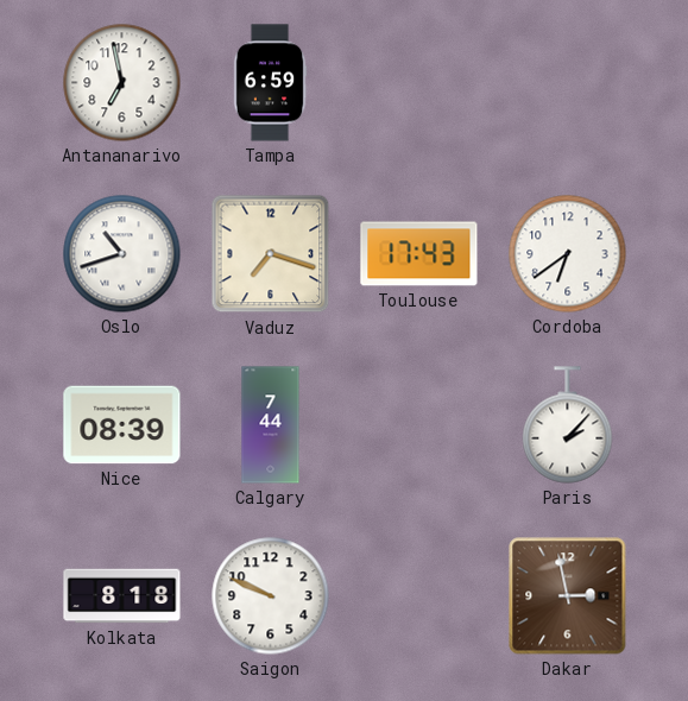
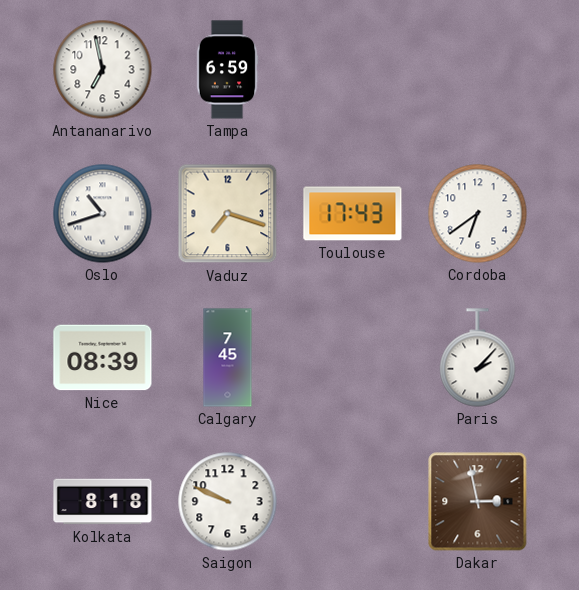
Calgary: 7:44 -> 7:45
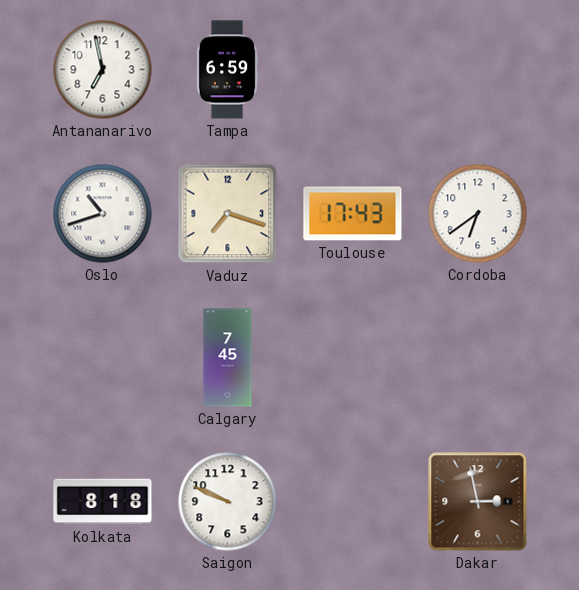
Nice: 08:39 -> none
Paris: 2:07 -> none
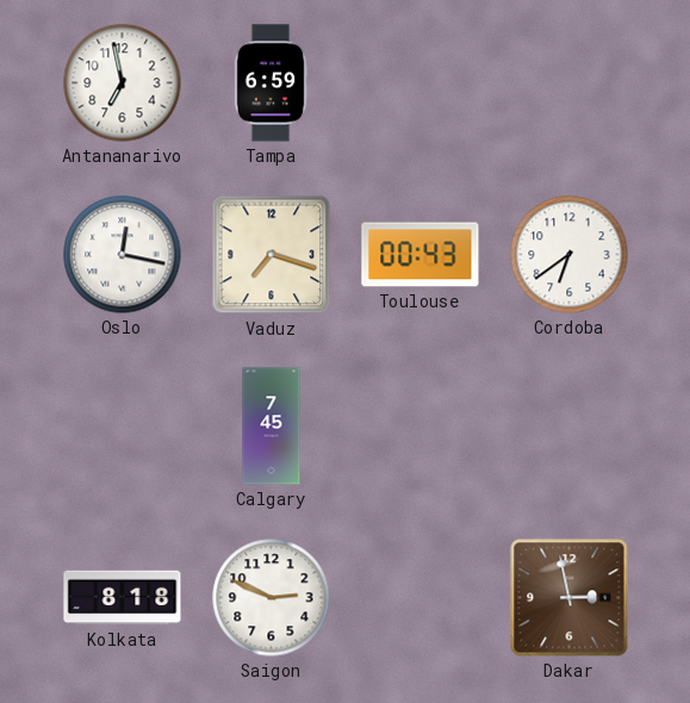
Oslo: 10:42 -> 12:17
Toulouse: 17:43 -> 00:43
Saigon: 9:49 -> 2:49
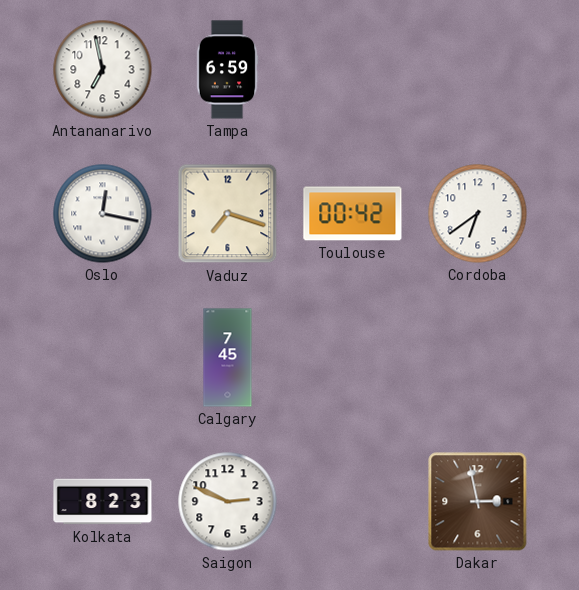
Toulouse: 00:43 -> 00:42
Kolkata: 8:18 -> 8:23
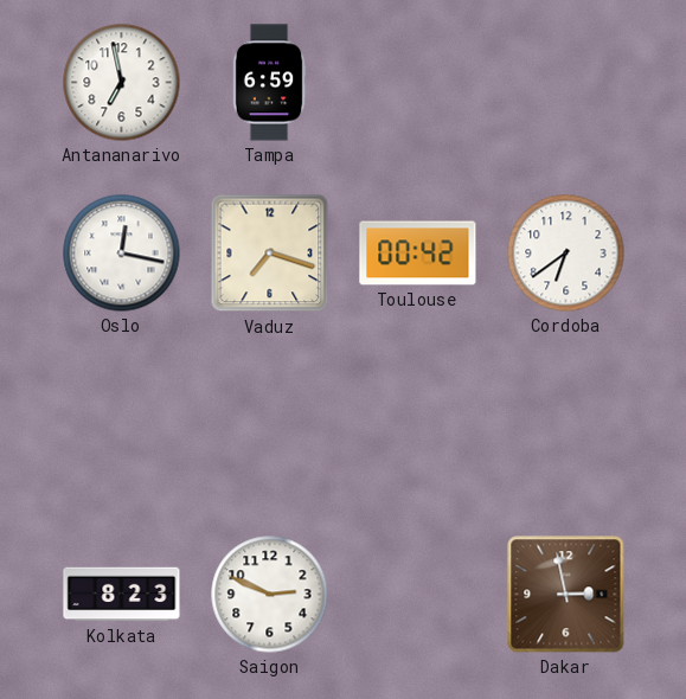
Calgary: 7:45 -> none
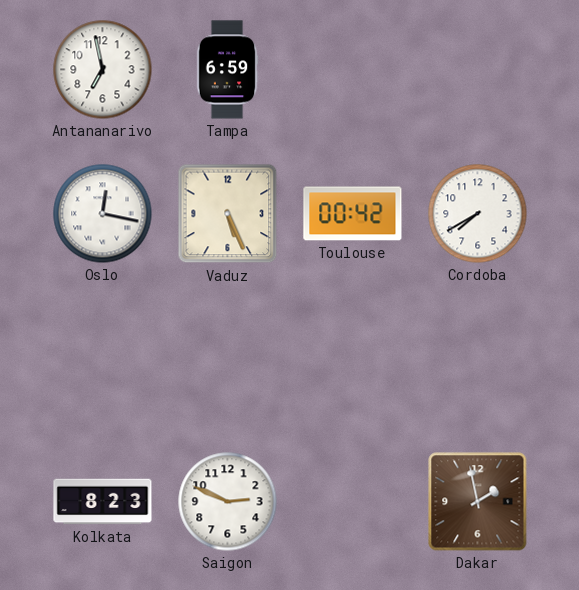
Vaduz: 7:18 -> 5:26
Cordoba: 6:39 -> 7:40
Dakar: 2:58 -> 1:58
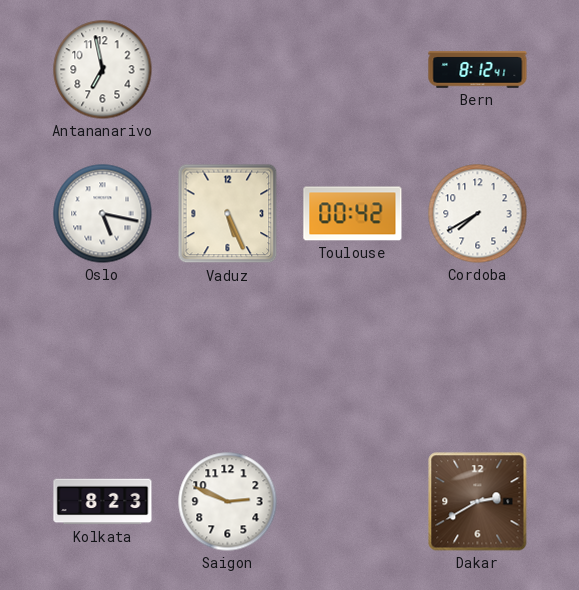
Tampa: 6:59 -> none
Bern: none -> 8:12
Oslo: 12:17 -> 5:17
Dakar: 1:58 -> 2:40
